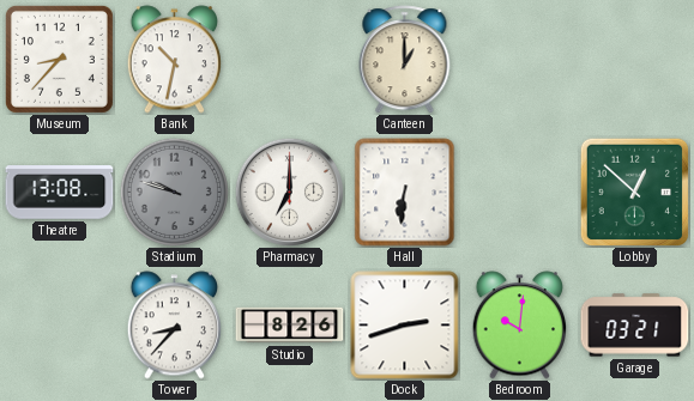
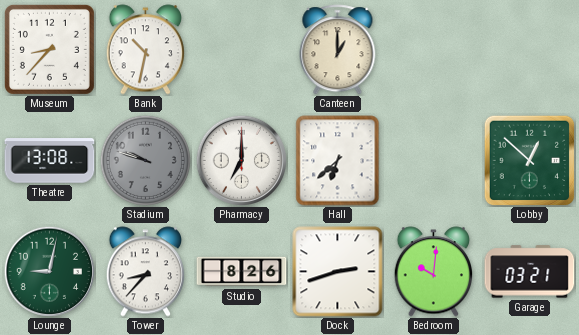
Hall: 6:31 -> 6:38
Lounge: none -> 9:02
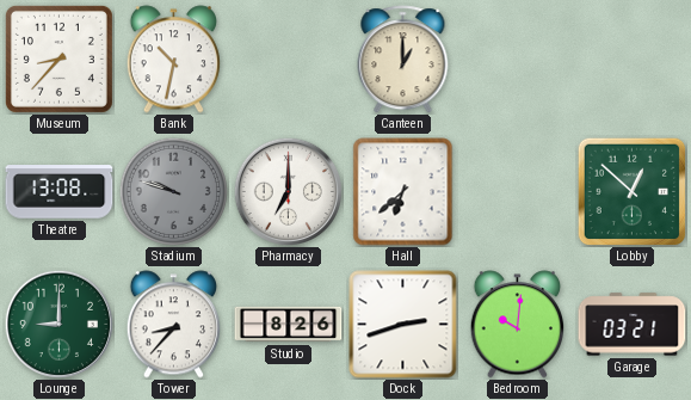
Lounge: 9:02 -> 9:00
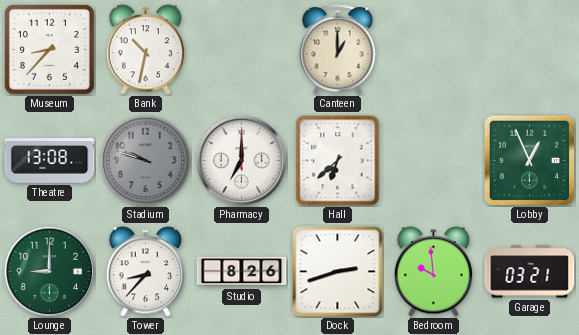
Lobby: 12:52 -> 12:56
Bedroom: 10:01 -> 9:59
